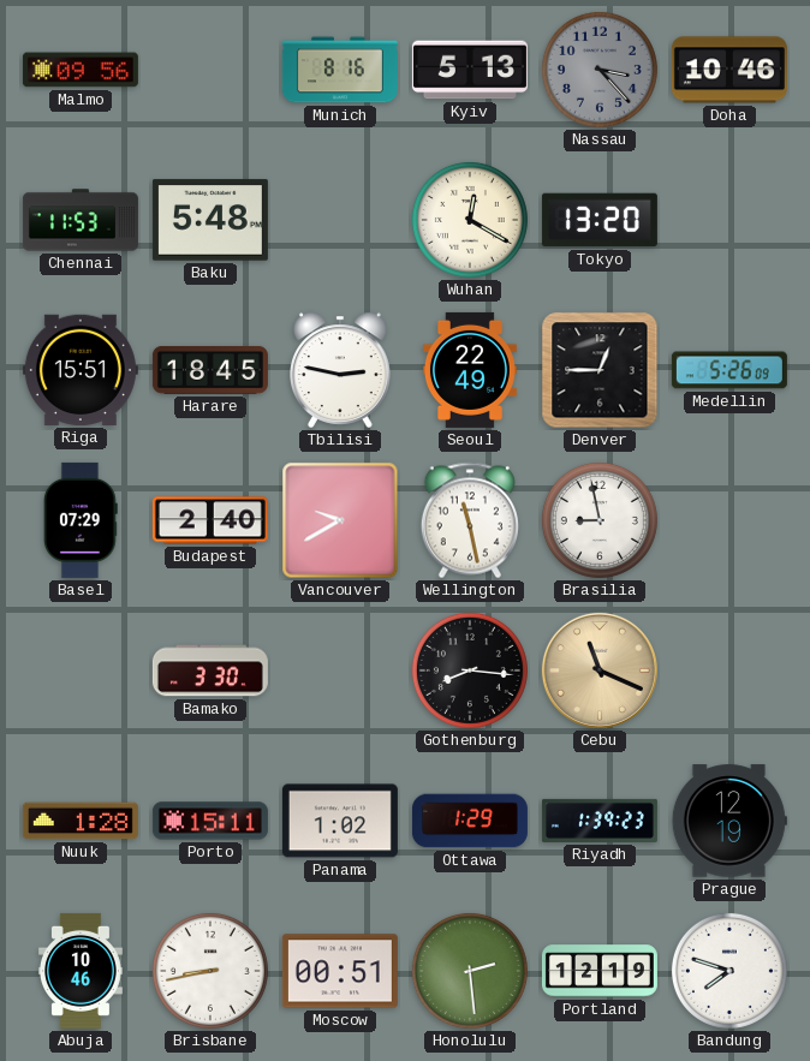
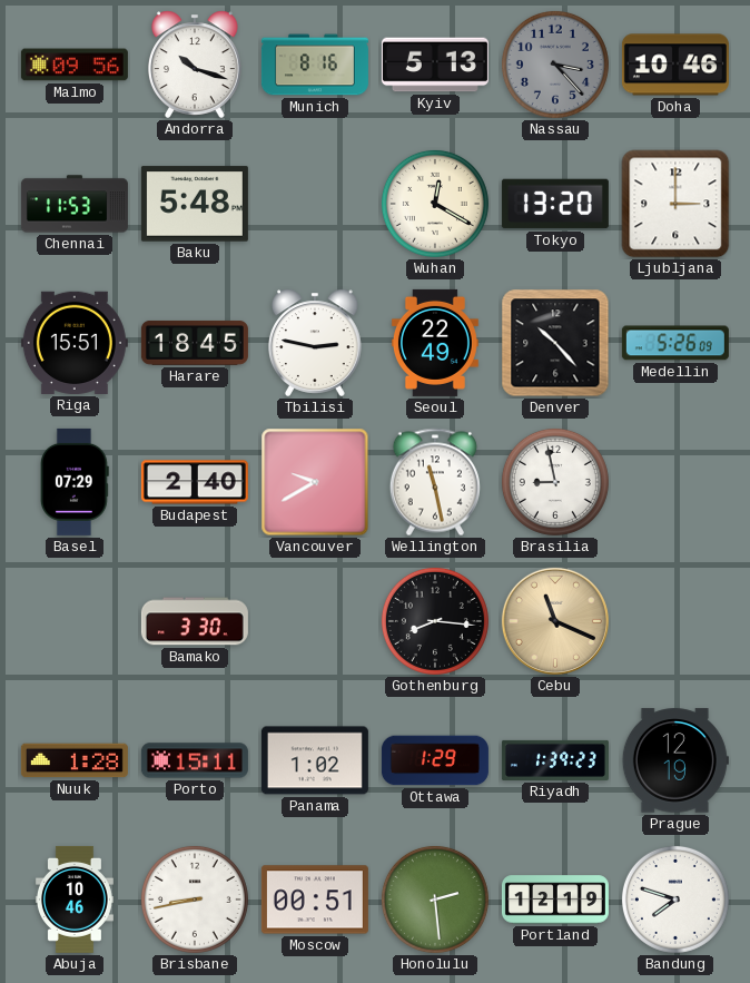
Andorra: none -> 10:18
Ljubljana: none -> 3:00
Denver: 12:45 -> 10:23
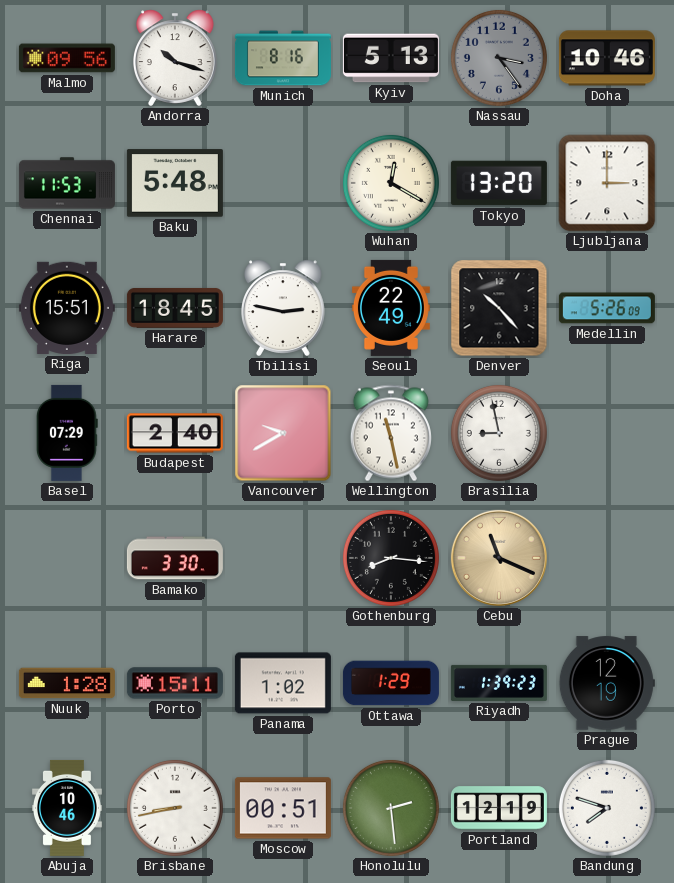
Nassau: 3:23 -> 3:24
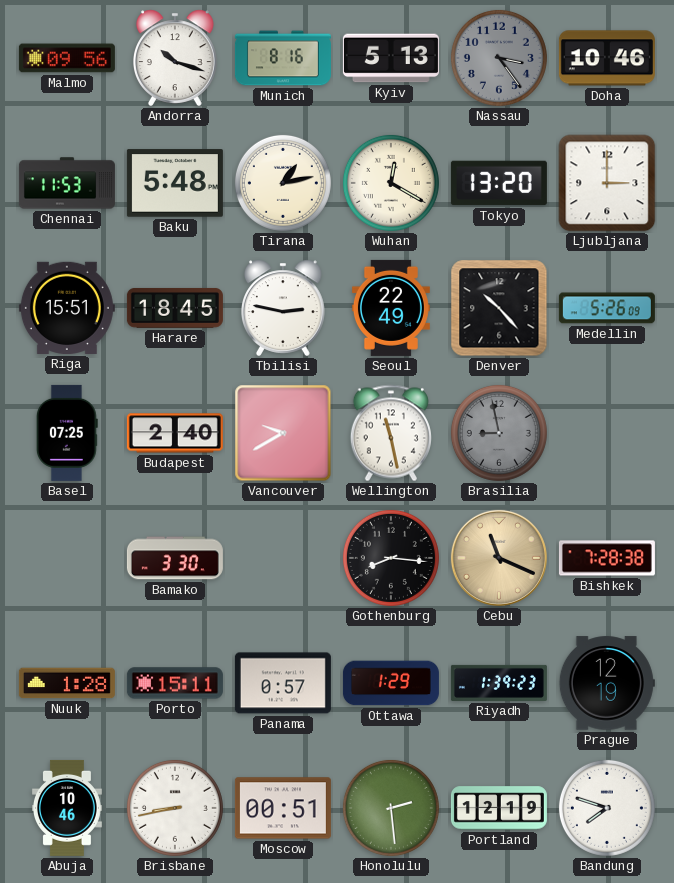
Tirana: none -> 1:13
Basel: 07:29 -> 07:25
Brasilia dial: white -> grey
Bishkek: none -> 7:28
Panama: 1:02 -> 0:57
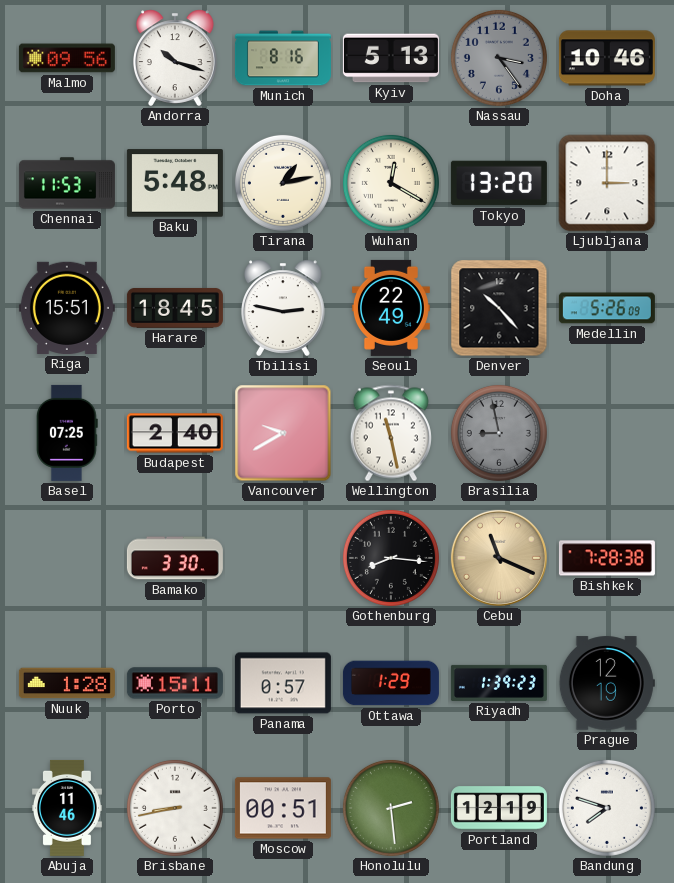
Abuja: 10:46 -> 11:46
